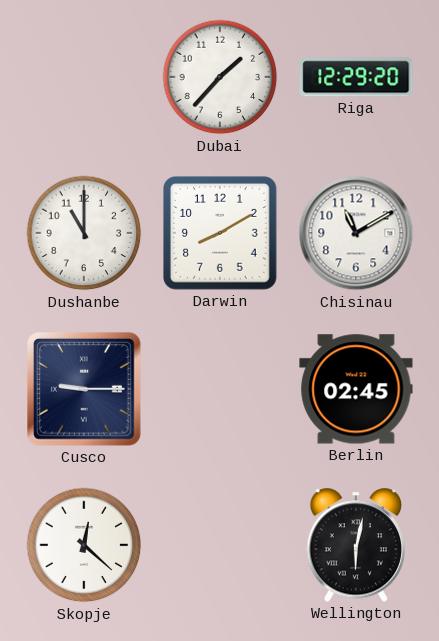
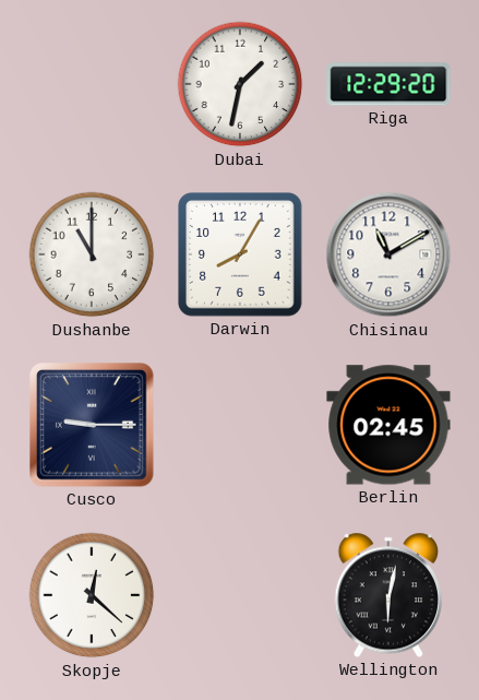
Dubai: 1:37 -> 1:32
Darwin: 8:10 -> 8:05
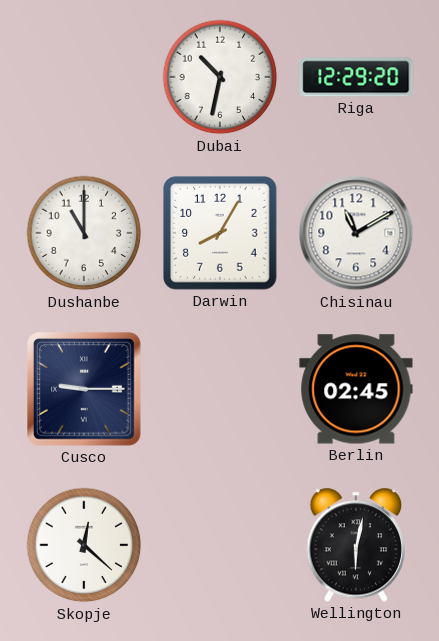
Dubai: 1:32 -> 10:32
